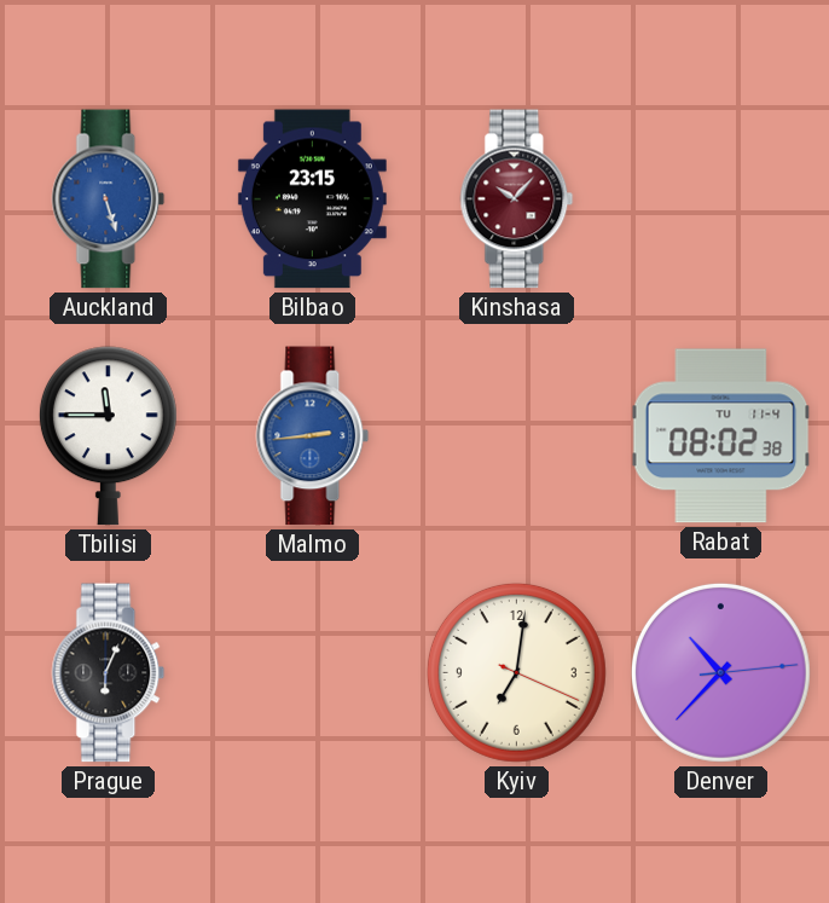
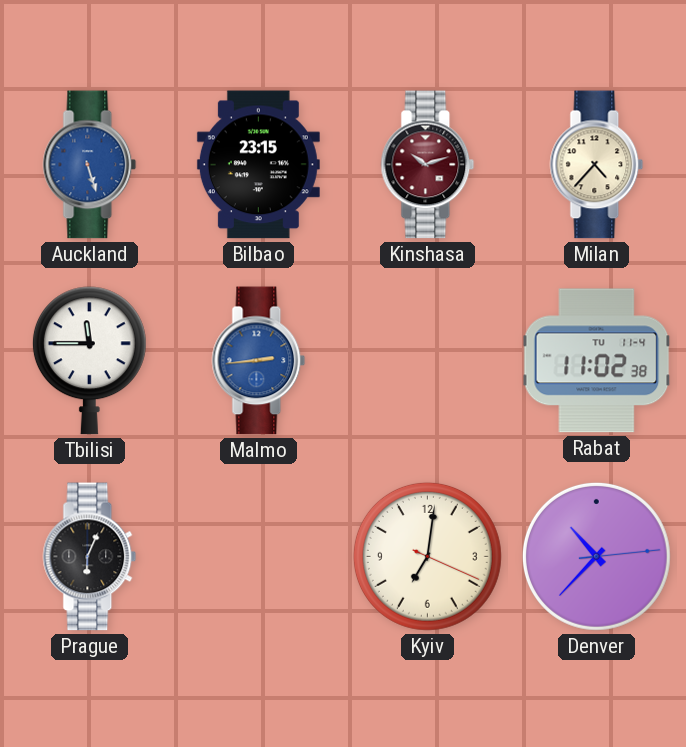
Kinshasa: 10:07 -> 10:12
Milan: none -> 4:37
Rabat: 08:02 -> 11:02
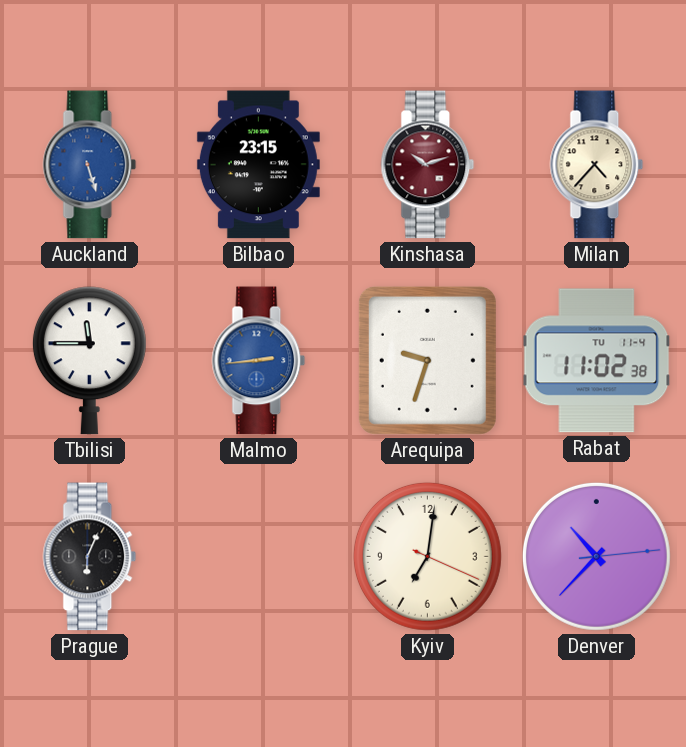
Arequipa: none -> 9:33
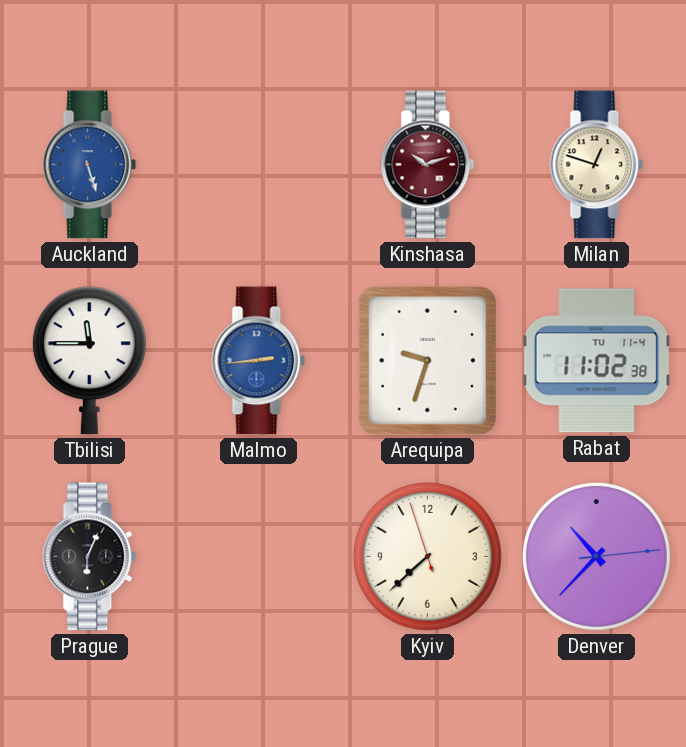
Bilbao: 23:15 -> none
Milan: 4:37 -> 12:48
Kyiv: 7:01 -> 7:37
